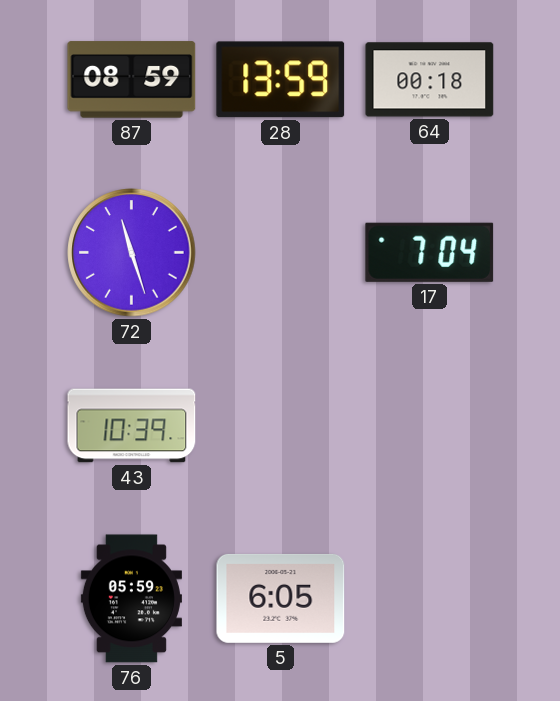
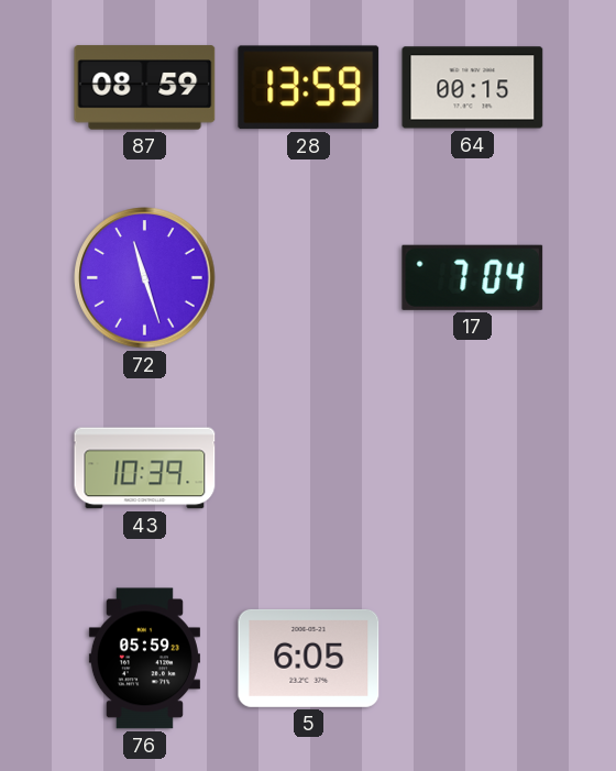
64: 00:18 -> 00:15
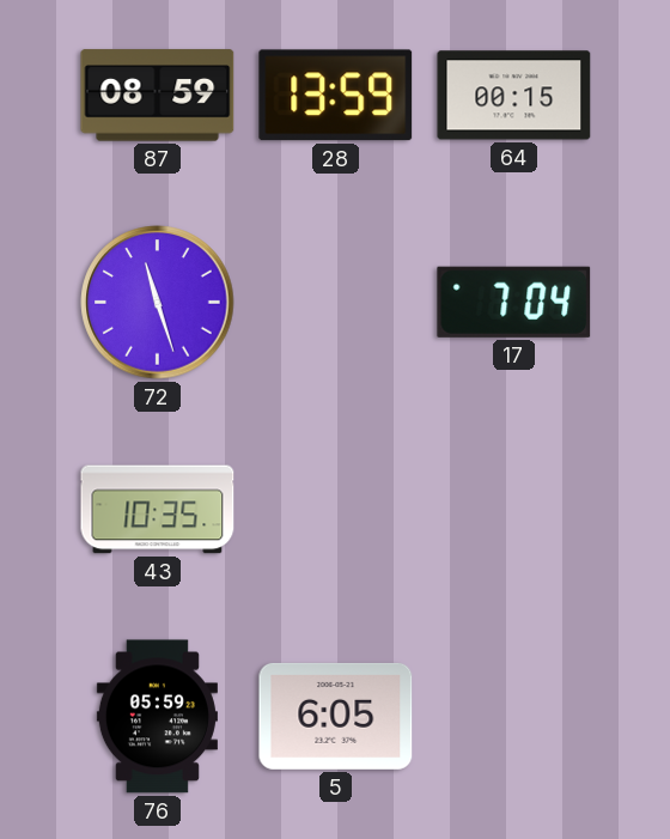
43: 10:39 -> 10:35
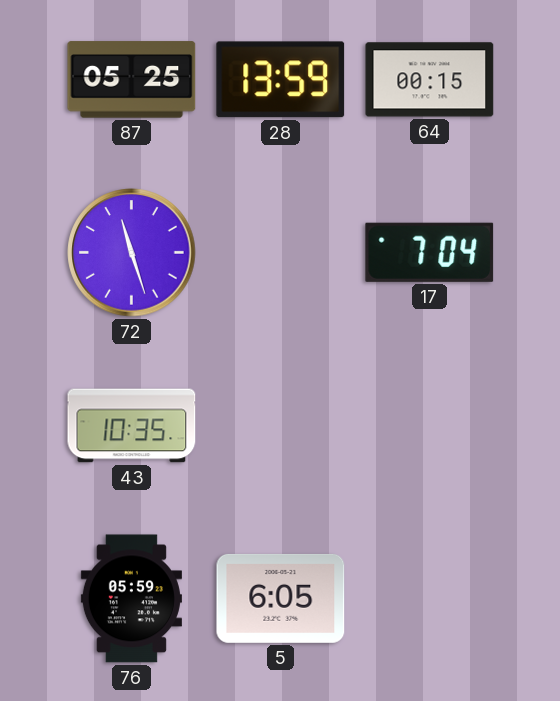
87: 08:59 -> 05:25
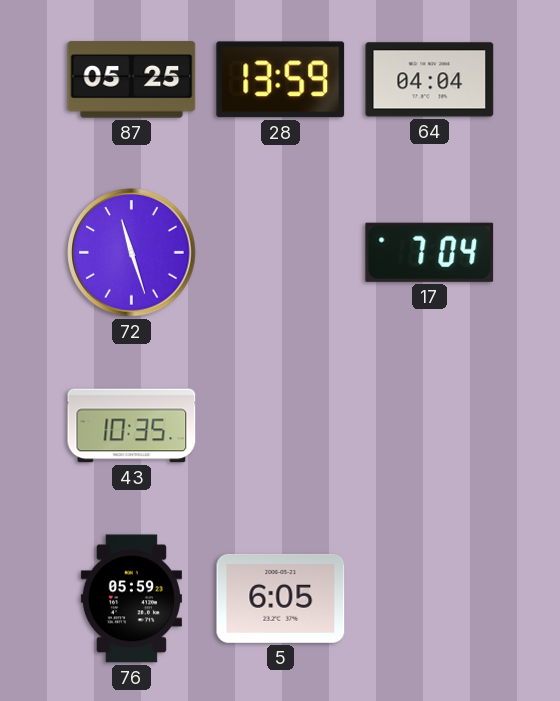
64: 00:15 -> 04:04
